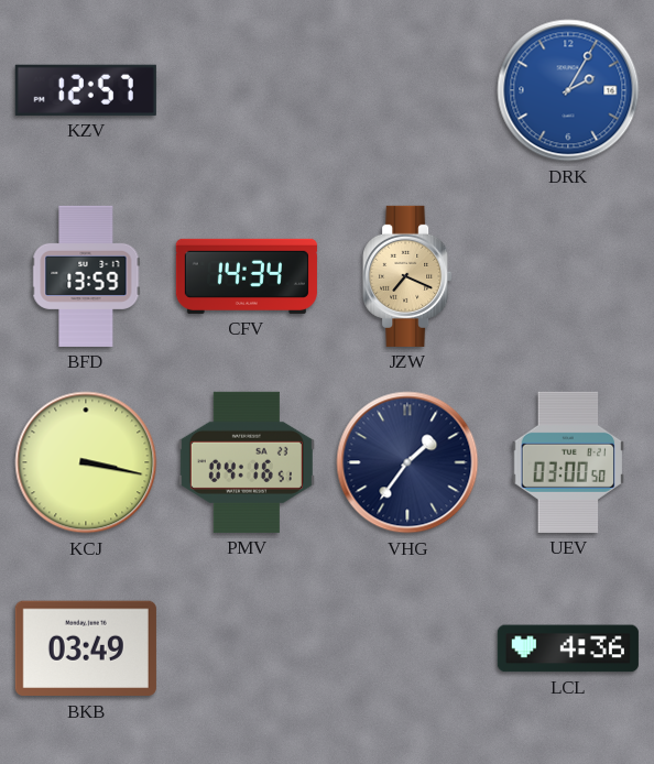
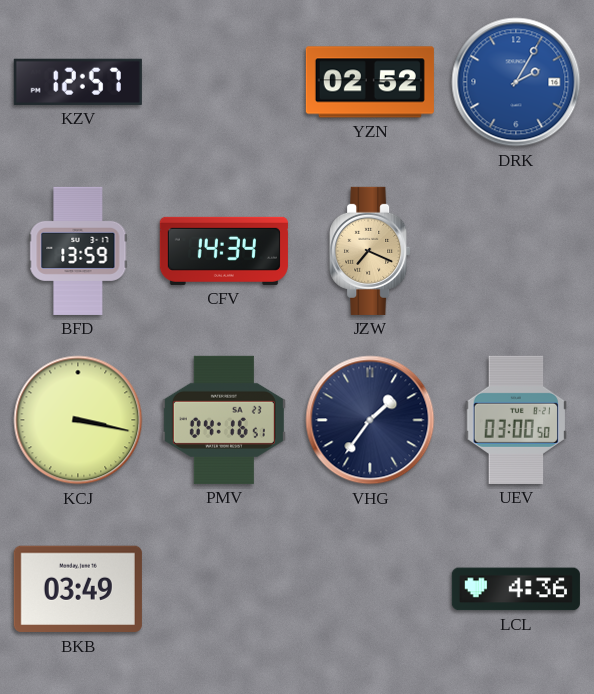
YZN: none -> 02:52
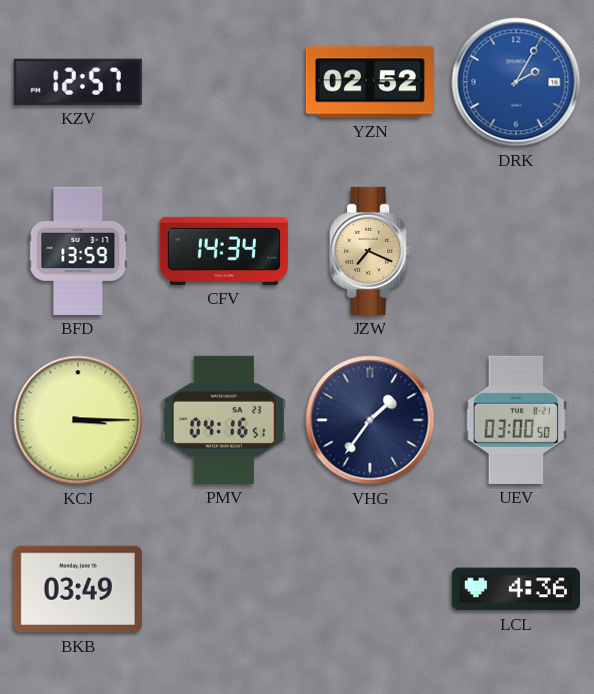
KCJ: 3:17 -> 3:15
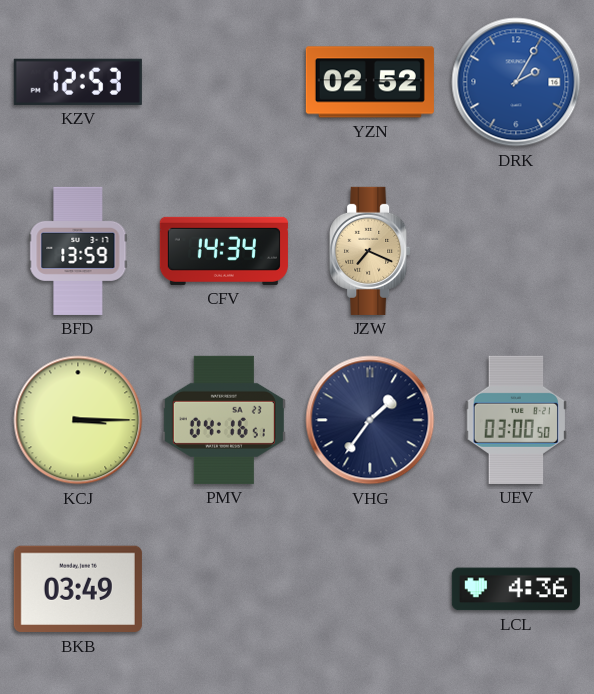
KZV: 12:57 -> 12:53
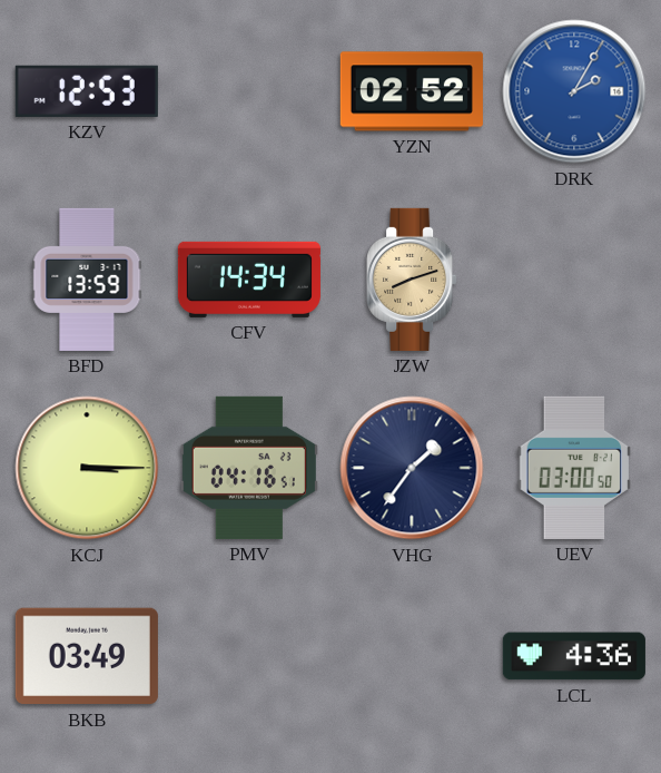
JZW: 7:19 -> 8:12
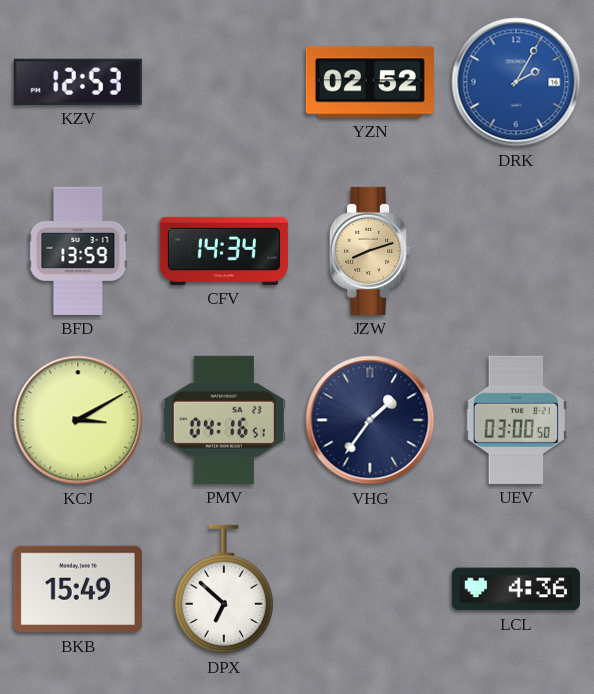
KCJ: 3:15 -> 3:10
BKB: 03:49 -> 15:49
DPX: none -> 6:52
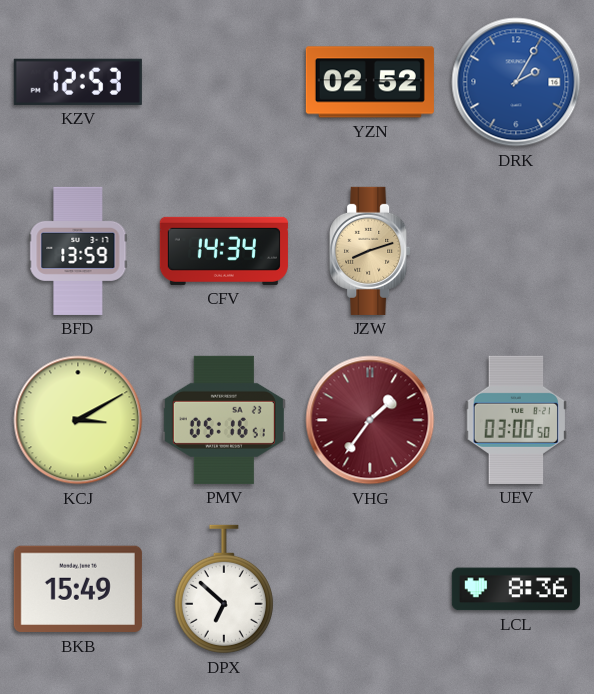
PMV: 04:16 -> 05:16
VHG dial: navy -> burgundy
LCL: 4:36 -> 8:36
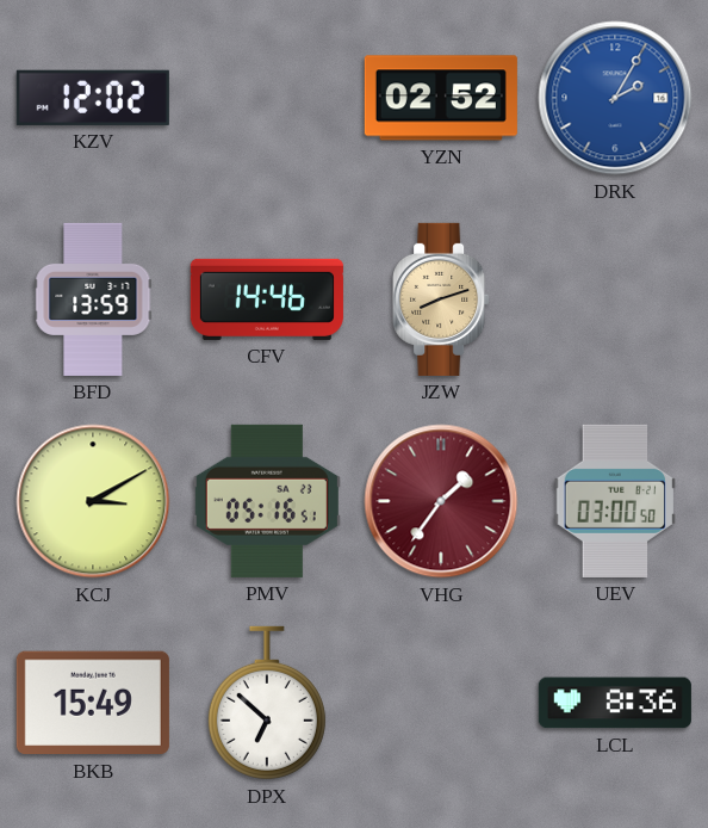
KZV: 12:53 -> 12:02
CFV: 14:34 -> 14:46
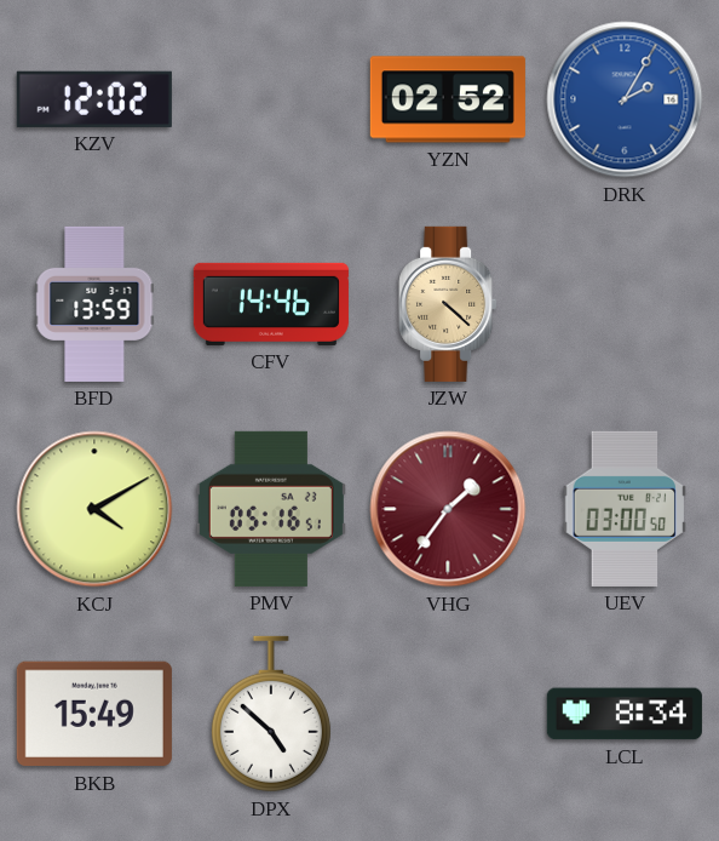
JZW: 8:12 -> 4:22
KCJ: 3:10 -> 4:10
DPX: 6:52 -> 4:52
LCL: 8:36 -> 8:34
